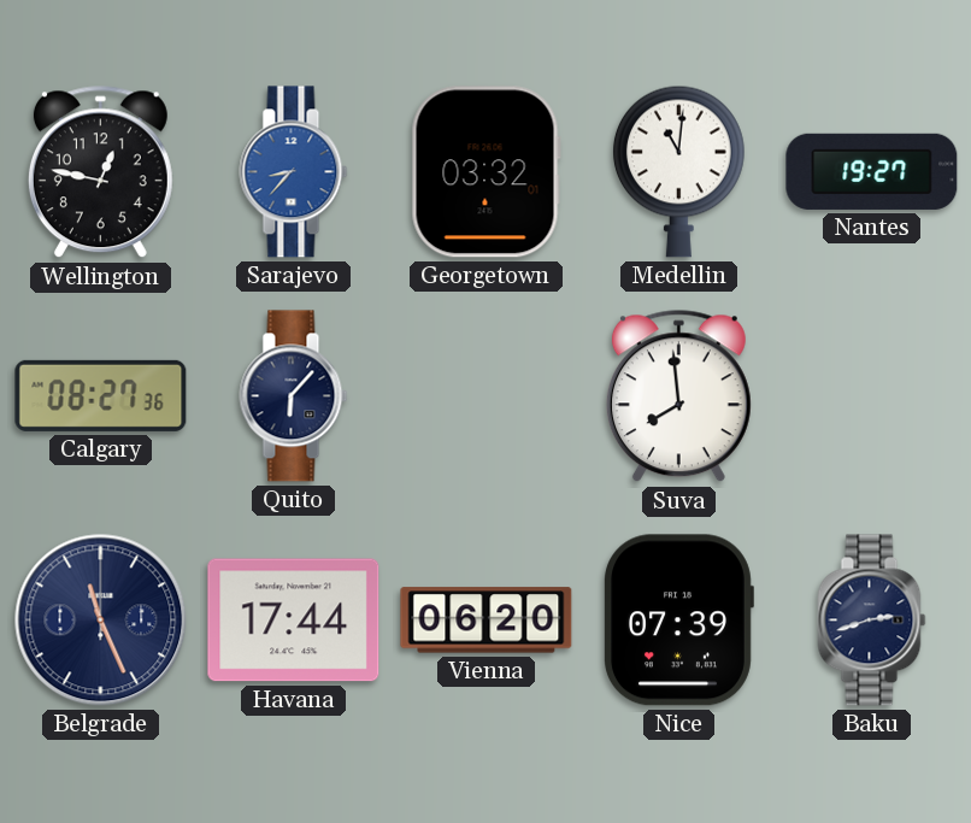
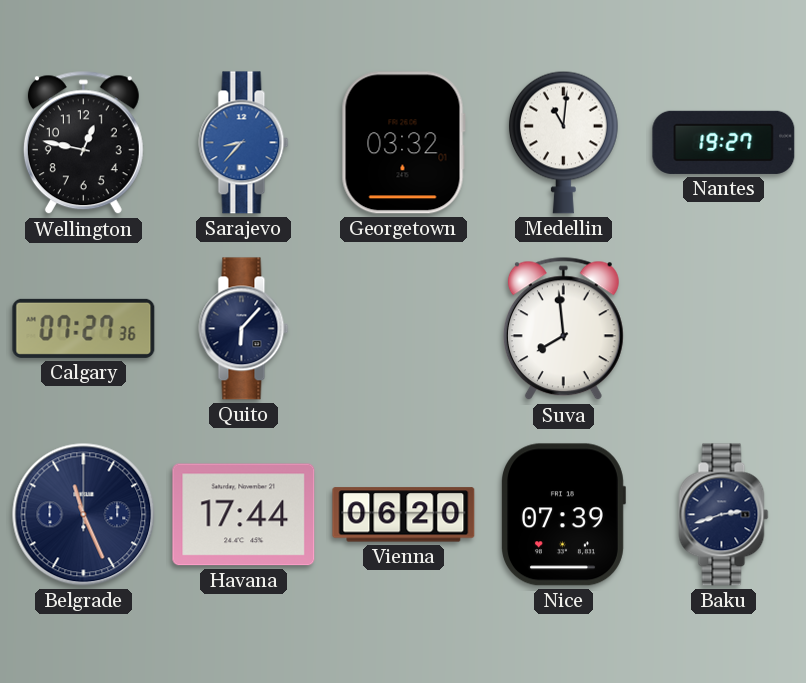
Calgary: 08:27 -> 07:27
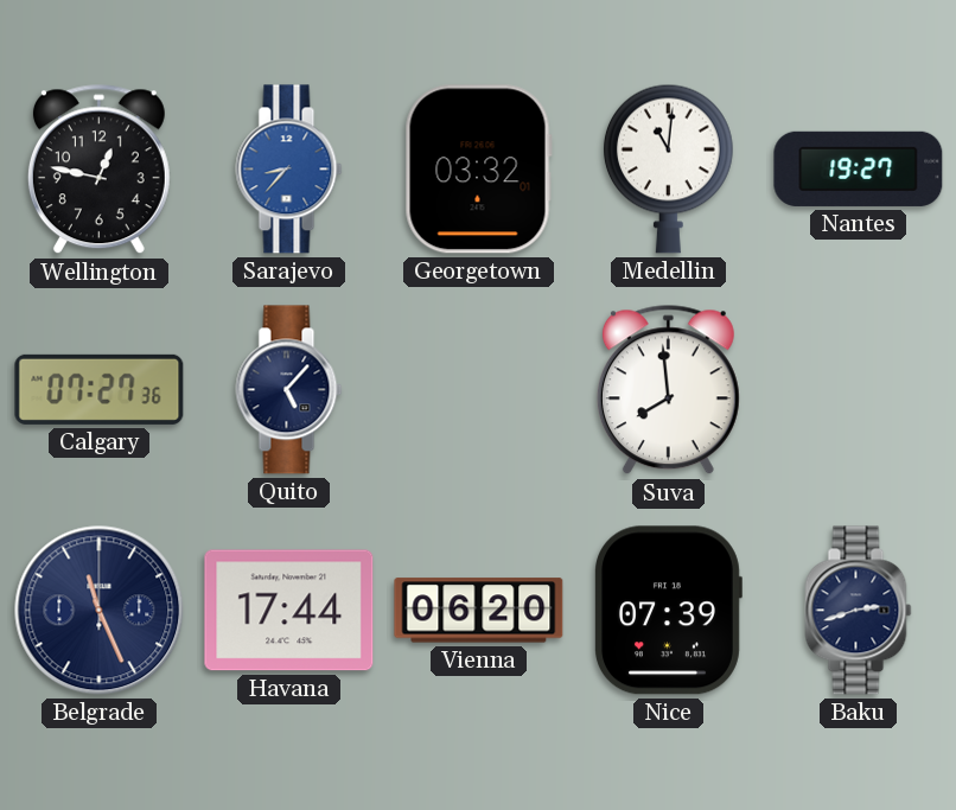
Quito: 6:07 -> 5:07
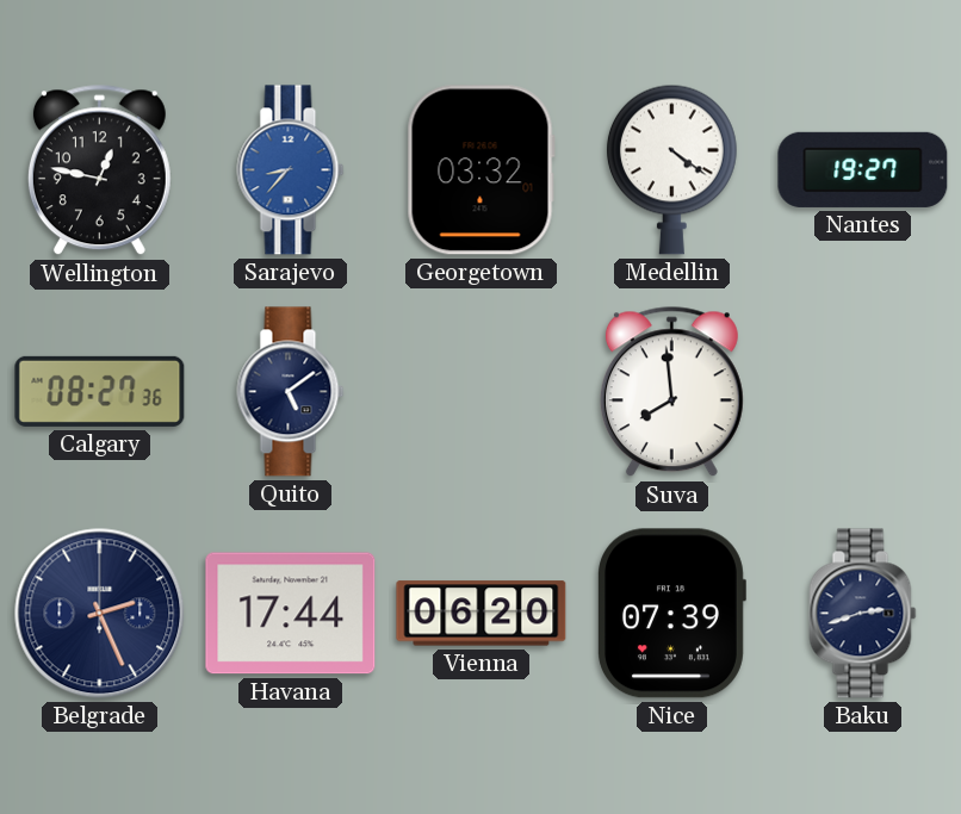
Medellin: 11:01 -> 4:21
Calgary: 07:27 -> 08:27
Quito: 5:07 -> 5:09
Belgrade: 11:26 -> 2:26
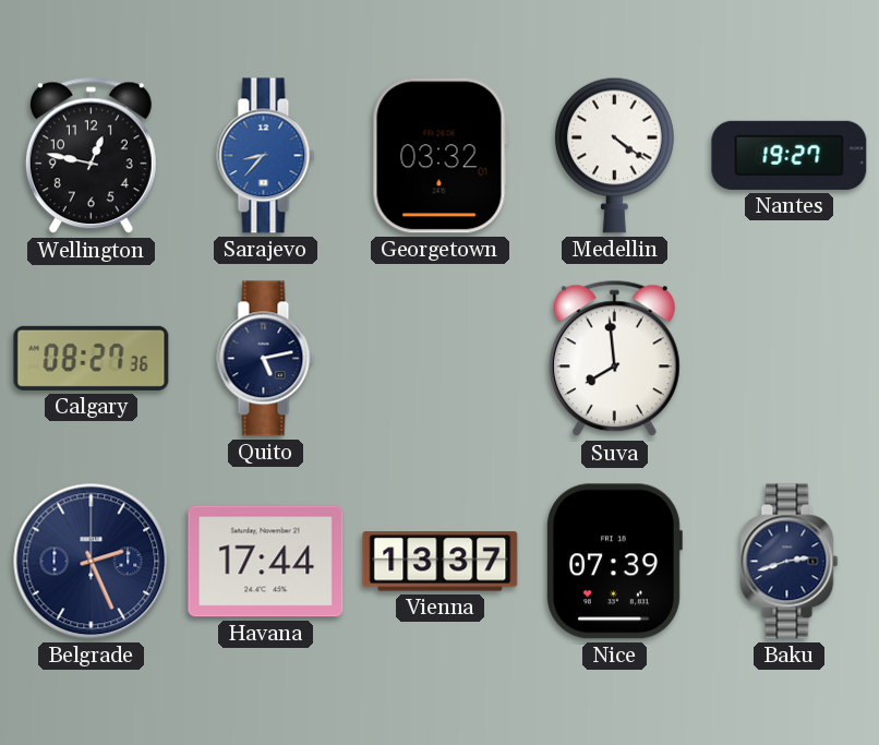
Quito: 5:09 -> 5:13
Vienna: 06:20 -> 13:37
